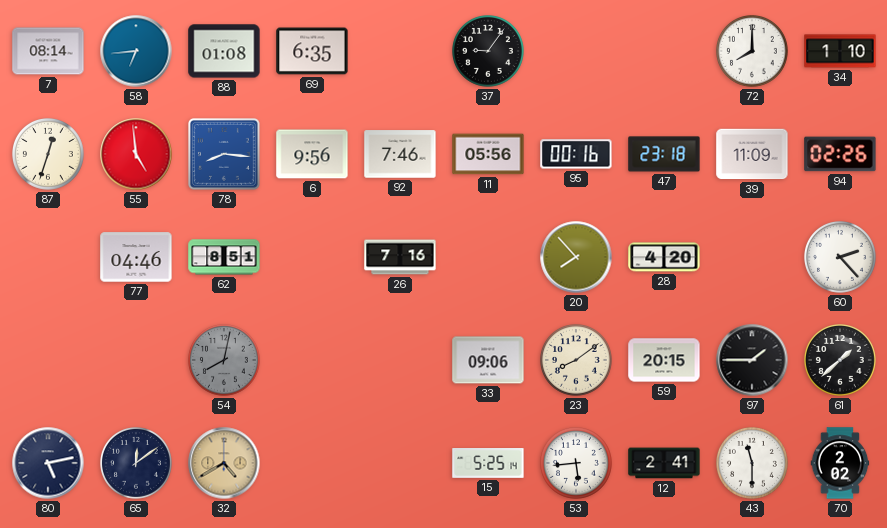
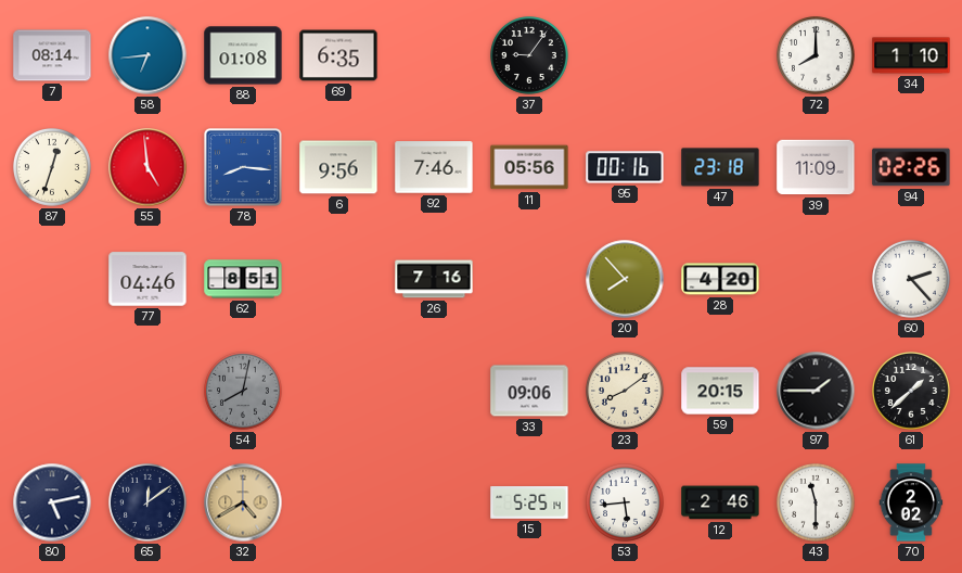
12: 2:41 -> 2:46
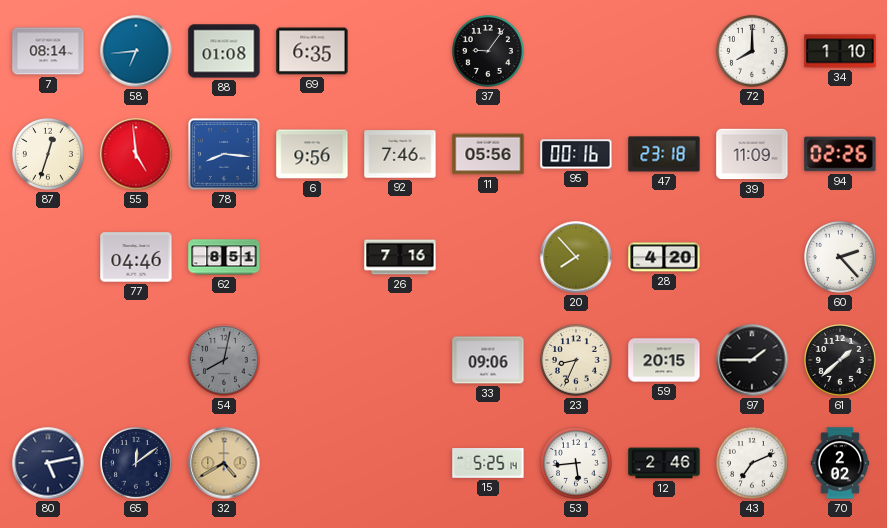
23: 8:09 -> 8:34
43: 11:30 -> 7:11
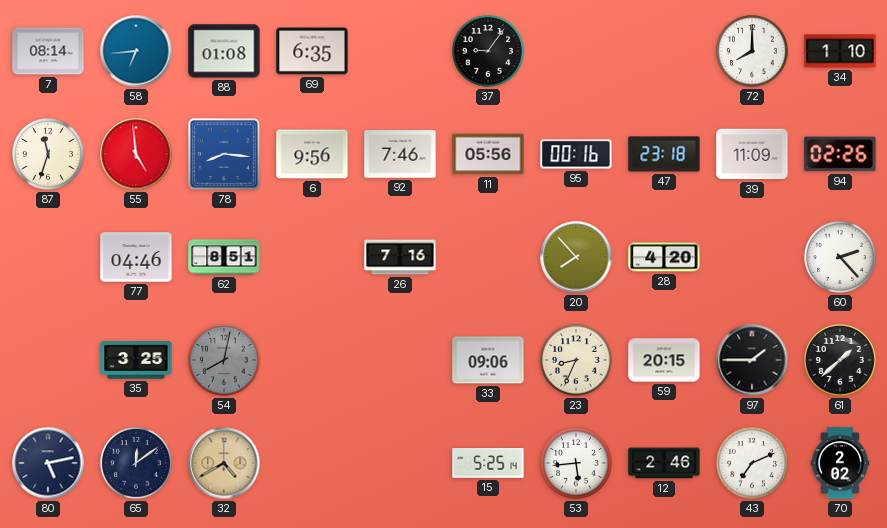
87: 12:33 -> 11:33
35: none -> 3:25
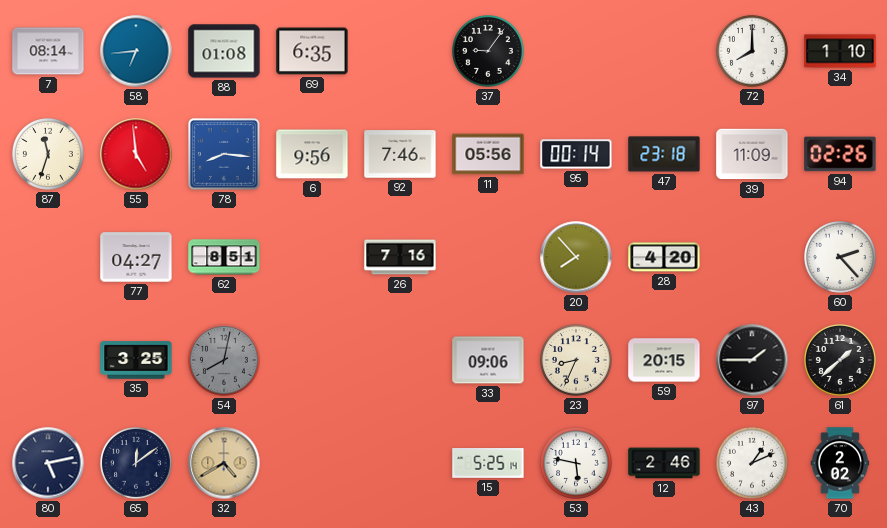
95: 00:16 -> 00:14
77: 04:46 -> 04:27
53: 5:44 -> 5:47
43: 7:11 -> 1:11
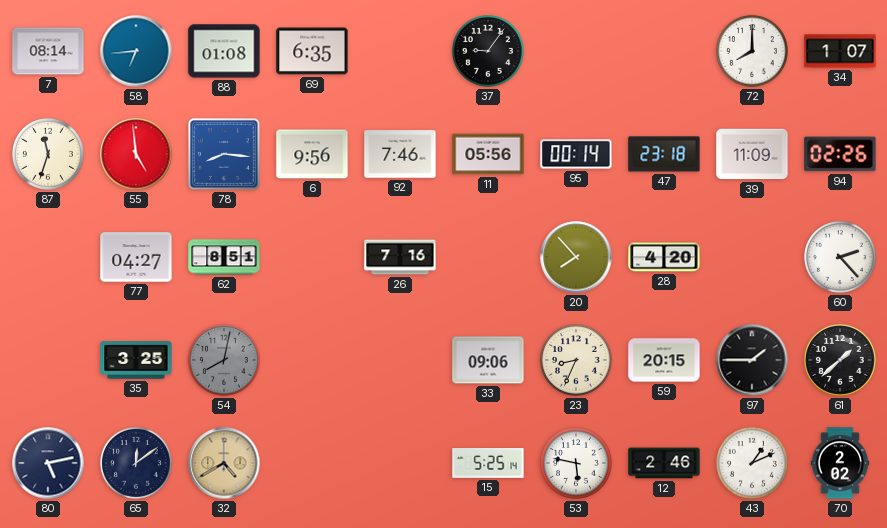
34: 1:10 -> 1:07
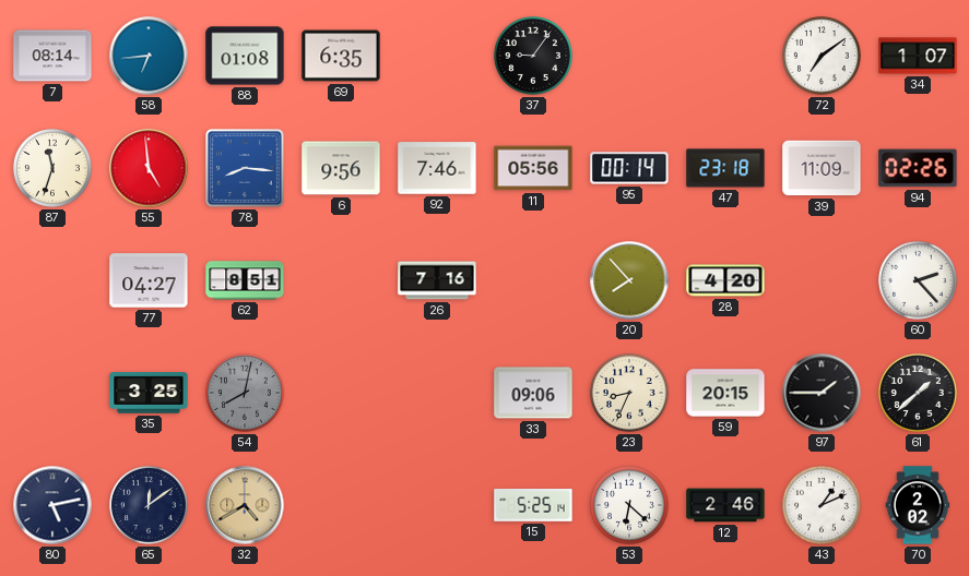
72: 8:00 -> 7:09
53: 5:47 -> 6:22
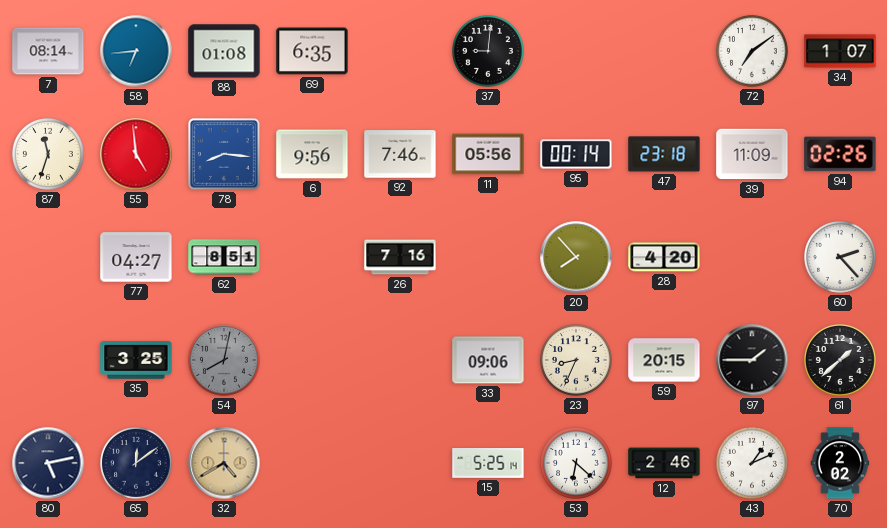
37: 9:06 -> 9:01
